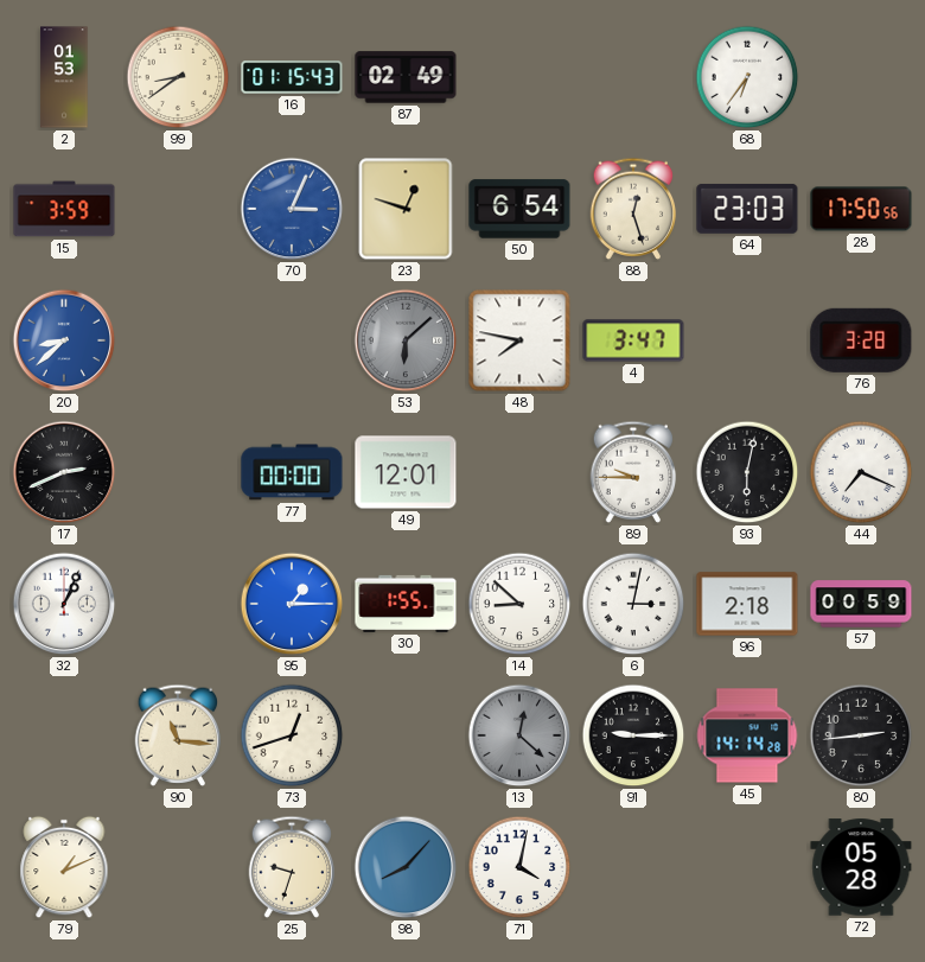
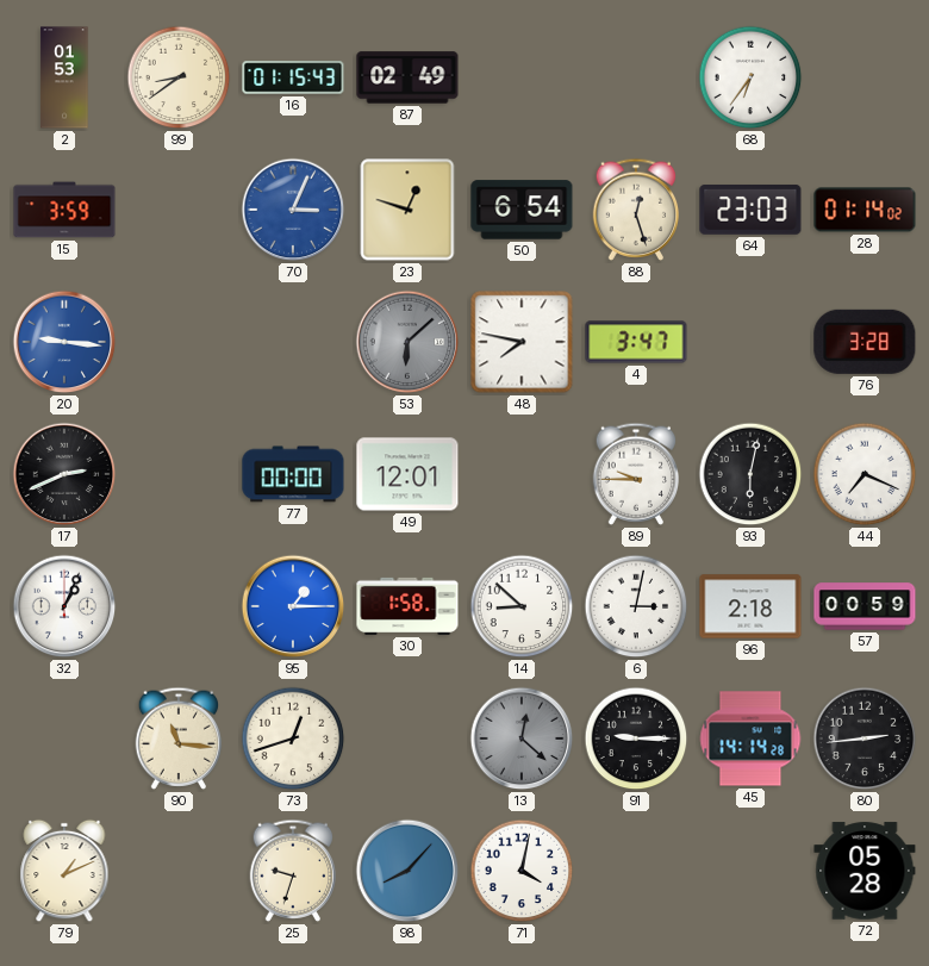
28: 17:50 -> 01:14
20: 8:38 -> 9:16
30: 1:55 -> 1:58
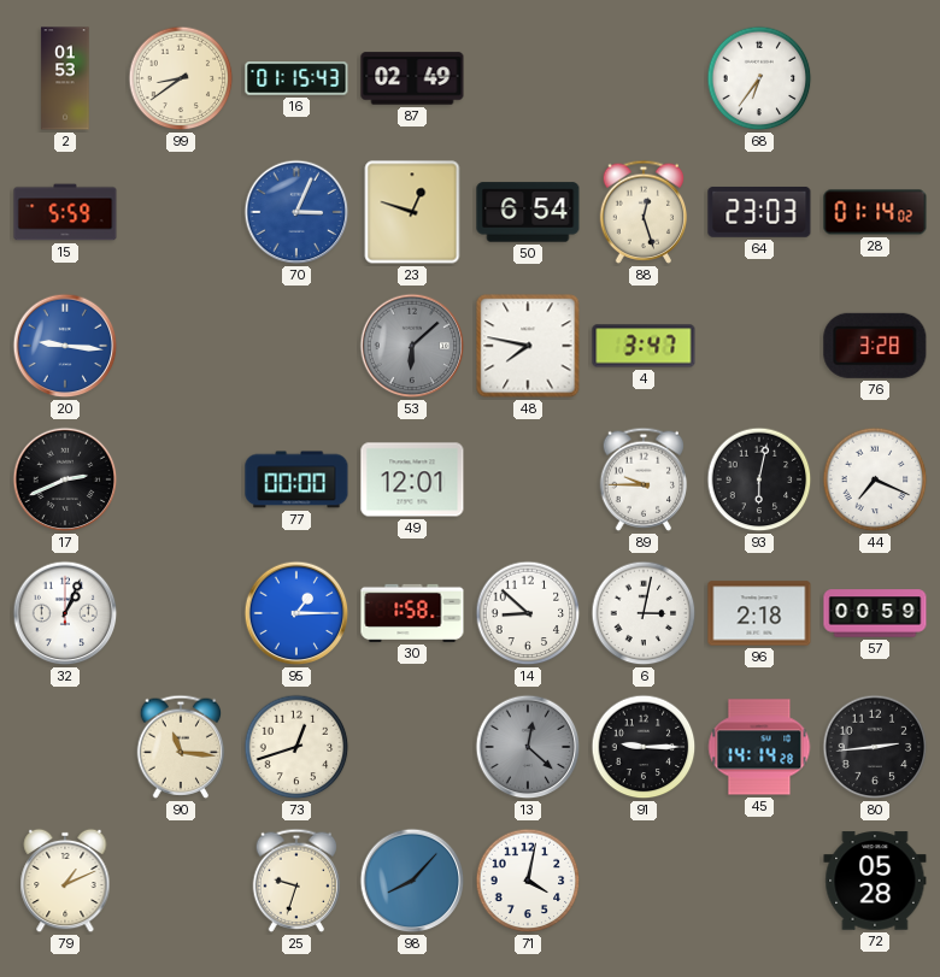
15: 3:59 -> 5:59
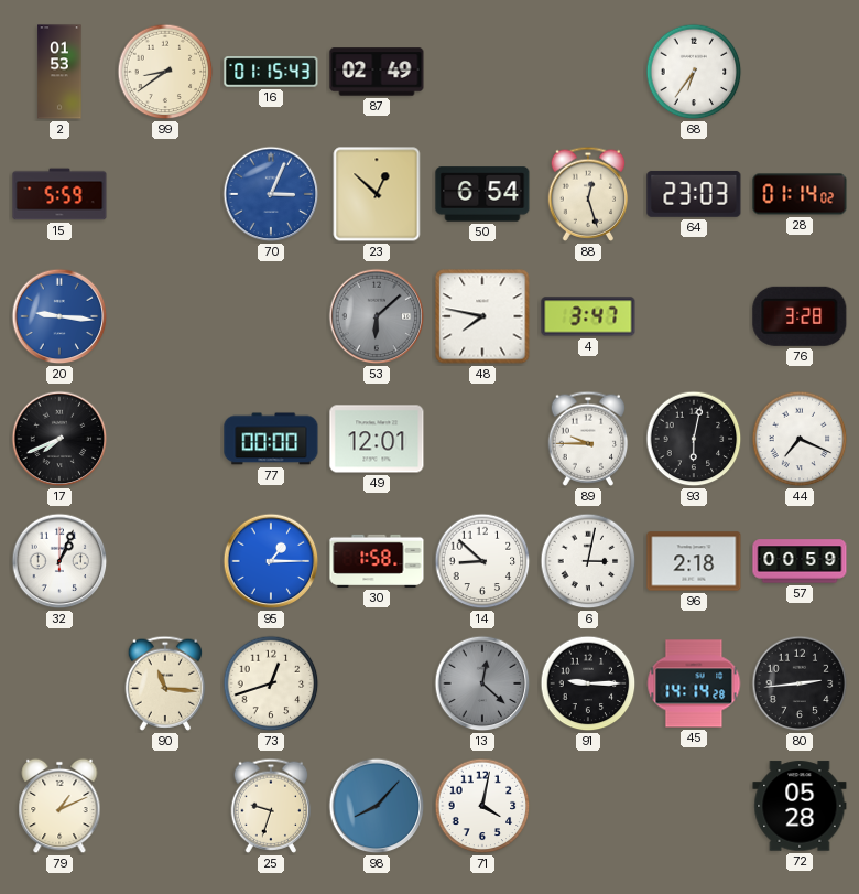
23: 12:48 -> 12:52
17: 2:41 -> 7:41
